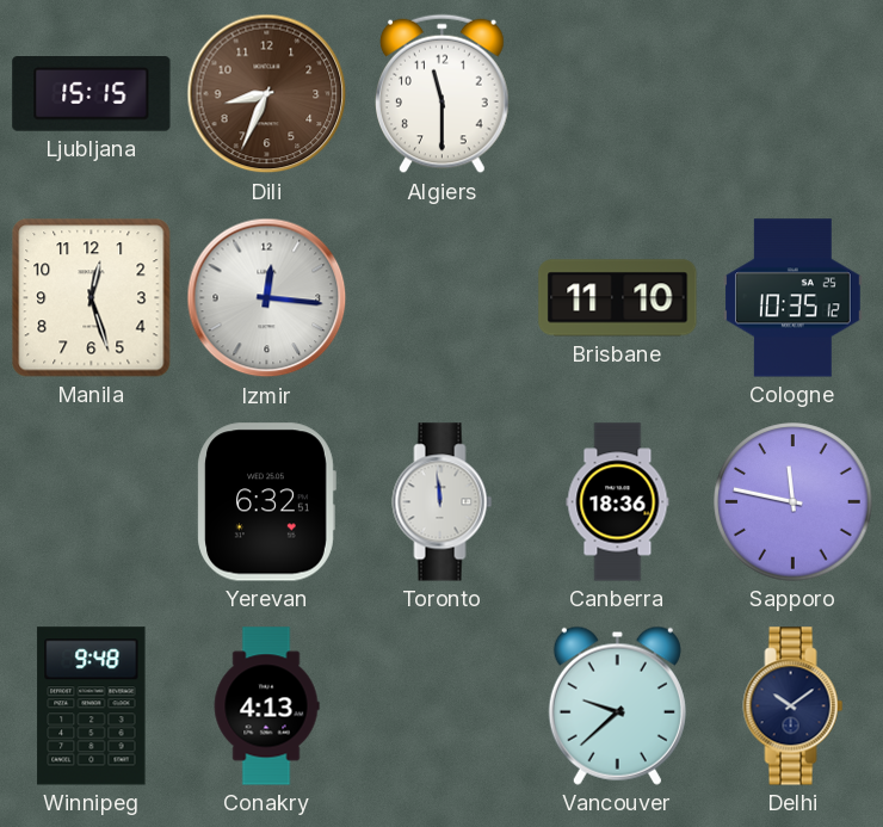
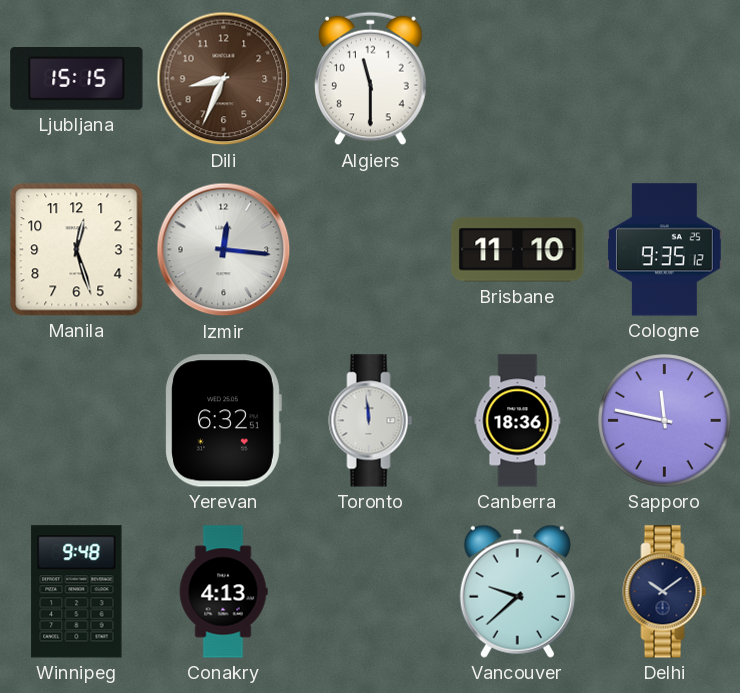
Cologne: 10:35 -> 9:35
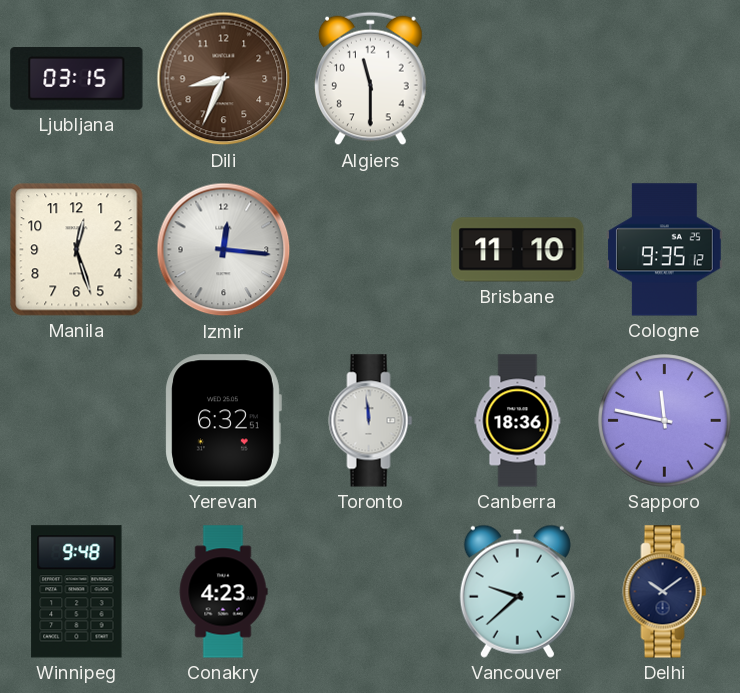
Ljubljana: 15:15 -> 03:15
Conakry: 4:13 -> 4:23
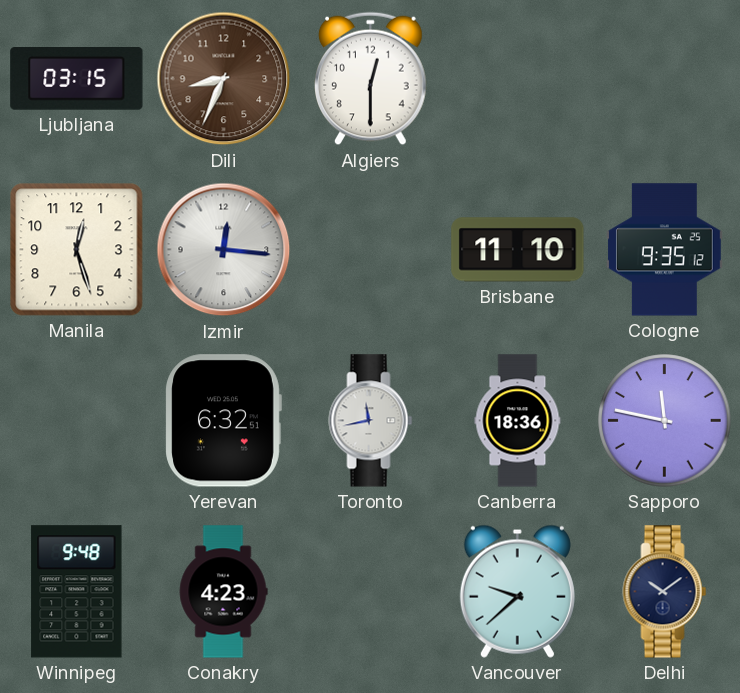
Algiers: 11:30 -> 12:30
Toronto: 11:59 -> 11:43
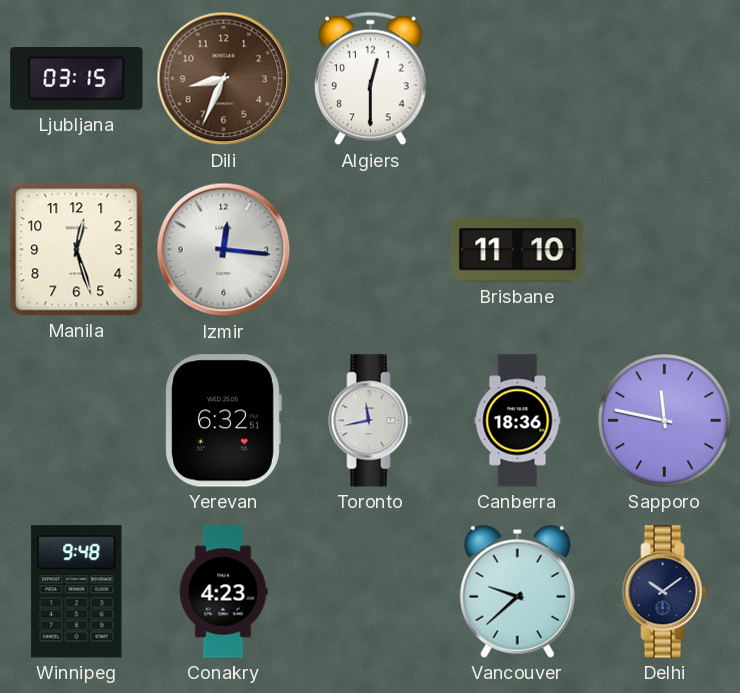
Cologne: 9:35 -> none
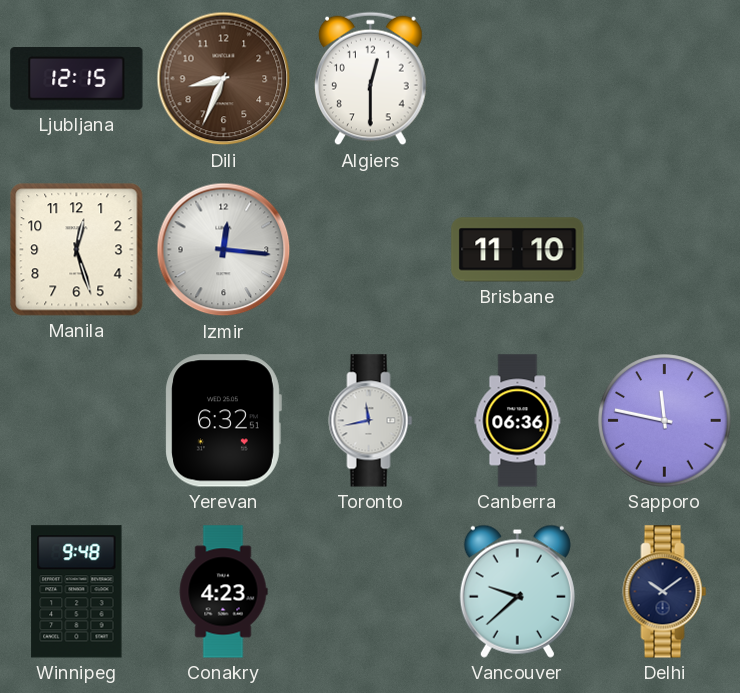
Ljubljana: 03:15 -> 12:15
Canberra: 18:36 -> 06:36
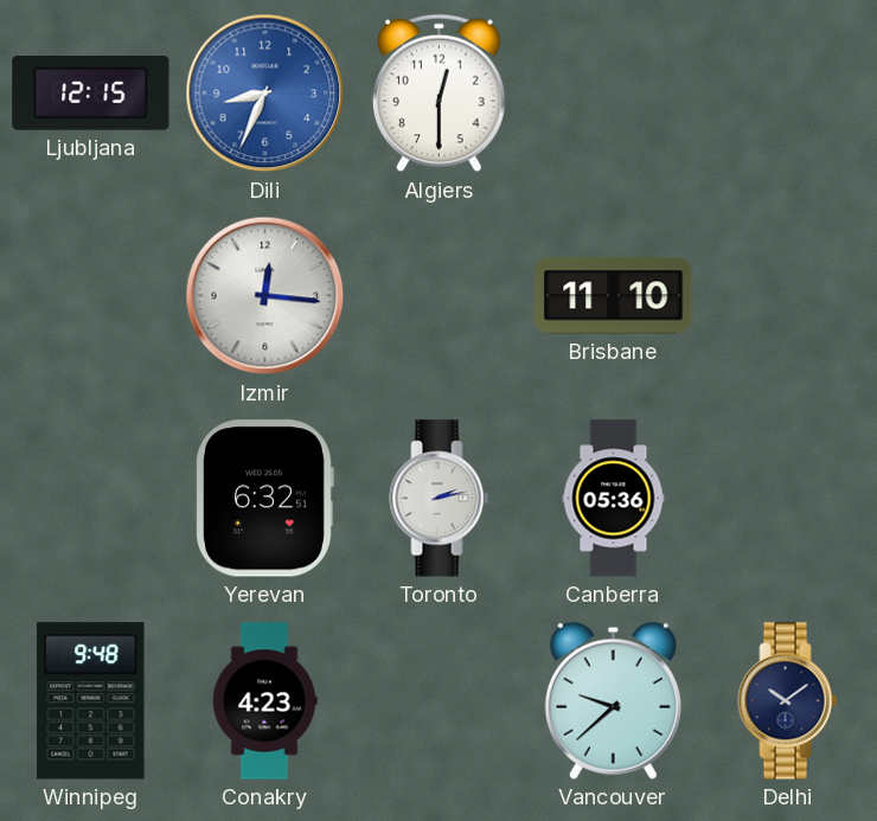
Dili dial: brown -> blue
Manila: 12:27 -> none
Toronto: 11:43 -> 2:13
Canberra: 06:36 -> 05:36
Sapporo: 11:47 -> none
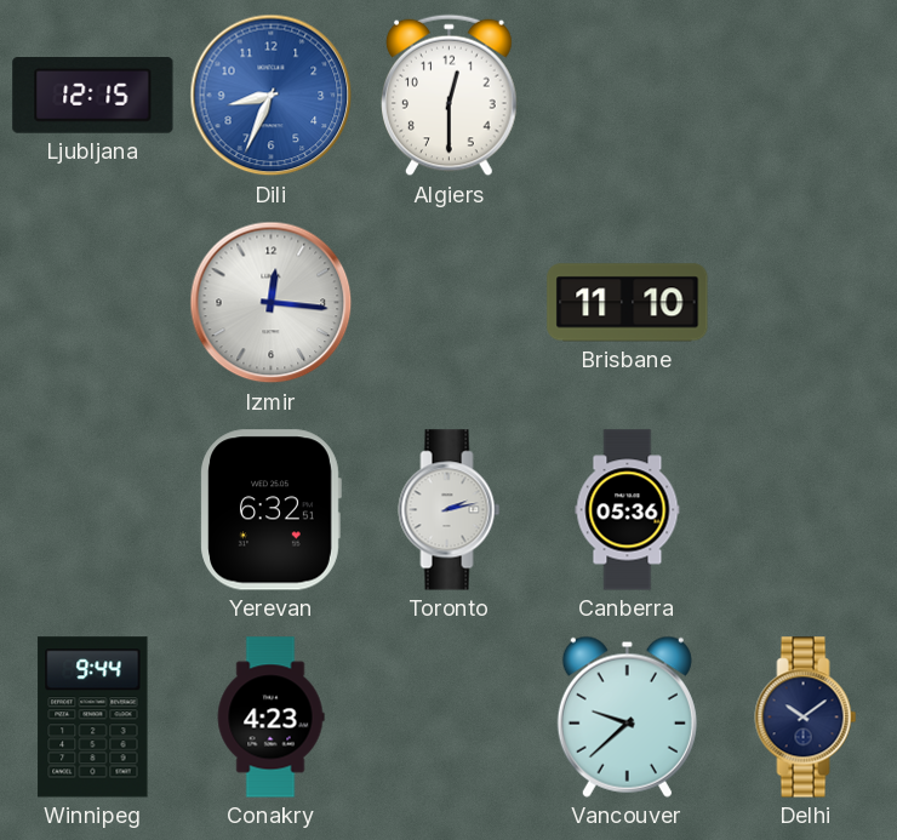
Winnipeg: 9:48 -> 9:44
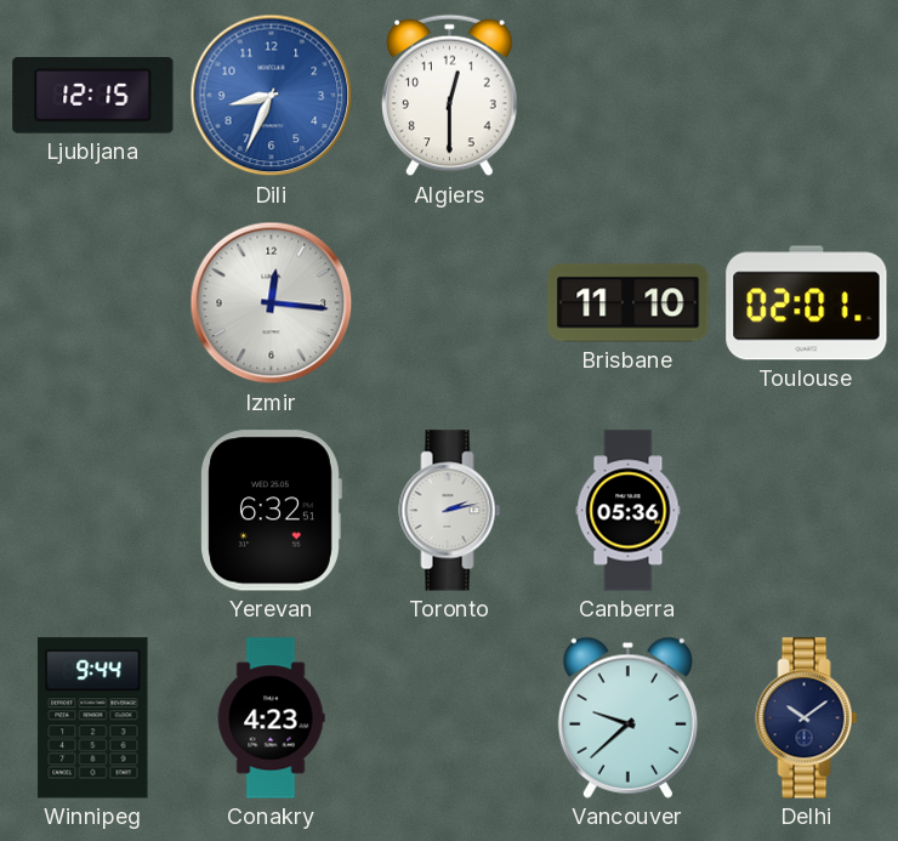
Toulouse: none -> 02:01
